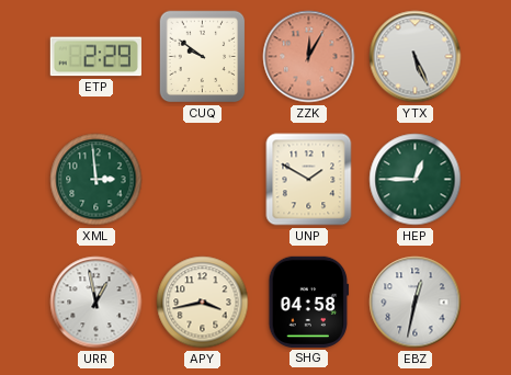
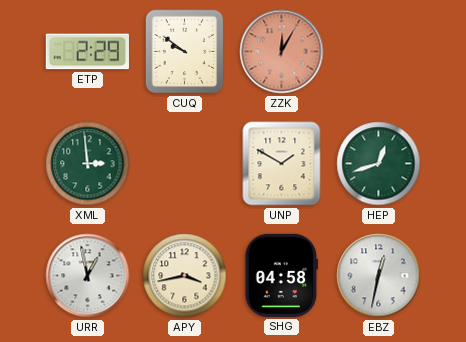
YTX: 5:26 -> none
HEP: 12:45 -> 12:42
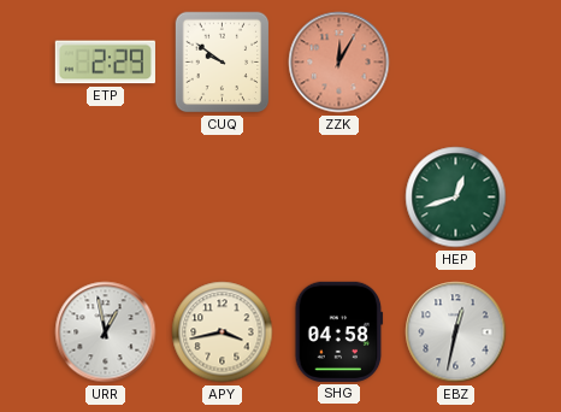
XML: 2:59 -> none
UNP: 1:50 -> none
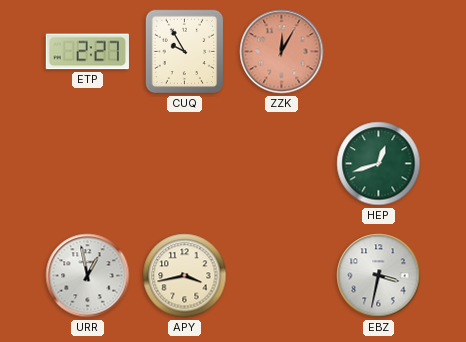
ETP: 2:29 -> 2:27
CUQ: 9:51 -> 9:55
SHG: 04:58 -> none
EBZ: 12:32 -> 3:32
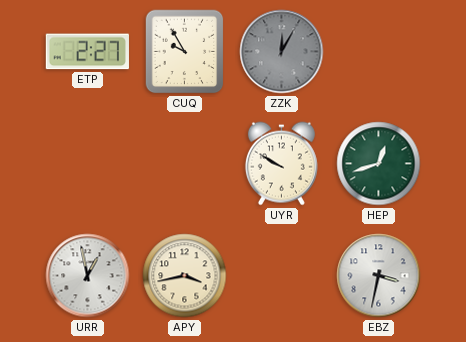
ZZK dial: salmon -> grey
UYR: none -> 9:50
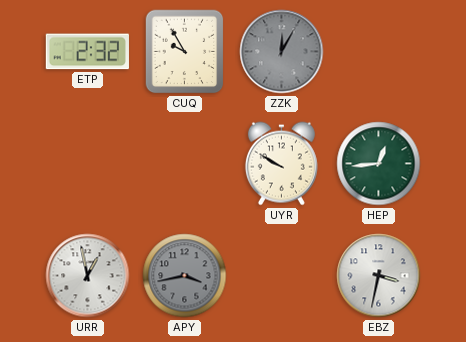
ETP: 2:27 -> 2:32
HEP: 12:42 -> 12:44
APY dial: cream -> grey
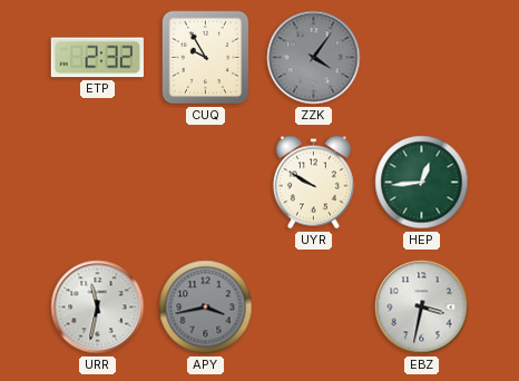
ZZK: 12:05 -> 4:06
URR: 12:58 -> 11:32
